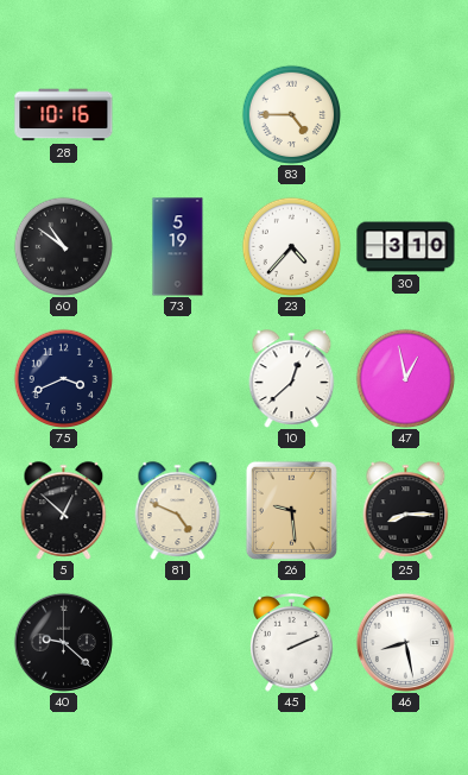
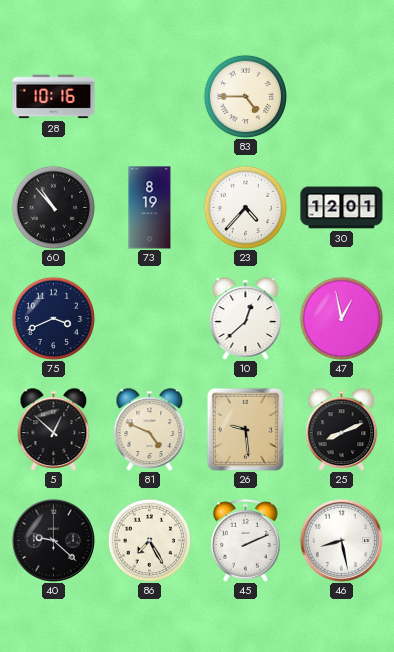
60: 10:51 -> 10:53
73: 5:19 -> 8:19
30: 3:10 -> 12:01
25: 8:15 -> 8:11
86: none -> 7:25
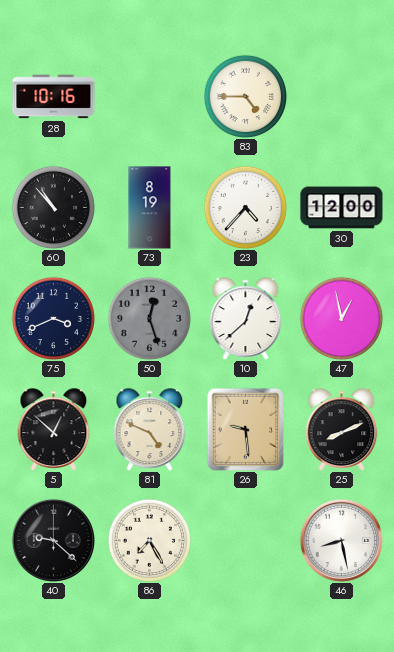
30: 12:01 -> 12:00
50: none -> 12:27
45: 2:11 -> none
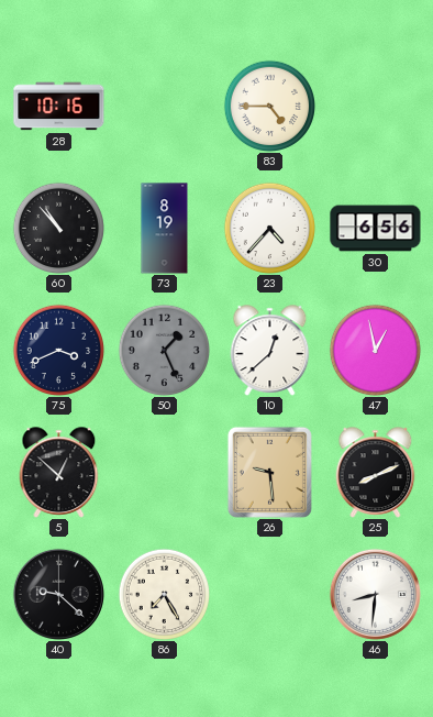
30: 12:00 -> 6:56
50: 12:27 -> 1:26
81: 4:49 -> none
46: 8:28 -> 8:31
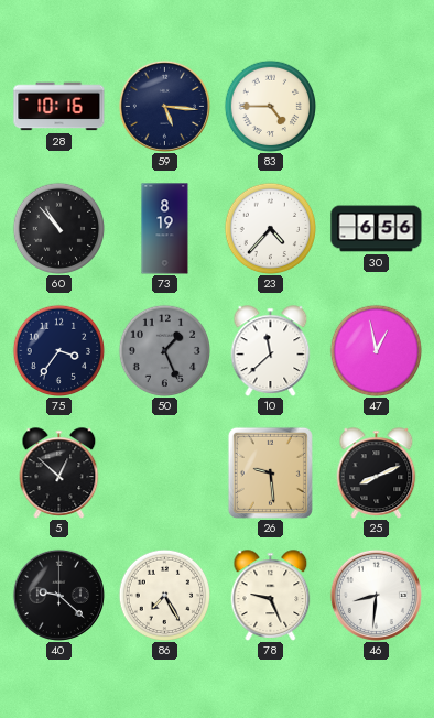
59: none -> 5:16
75: 3:41 -> 3:36
10: 12:38 -> 11:38
78: none -> 9:26
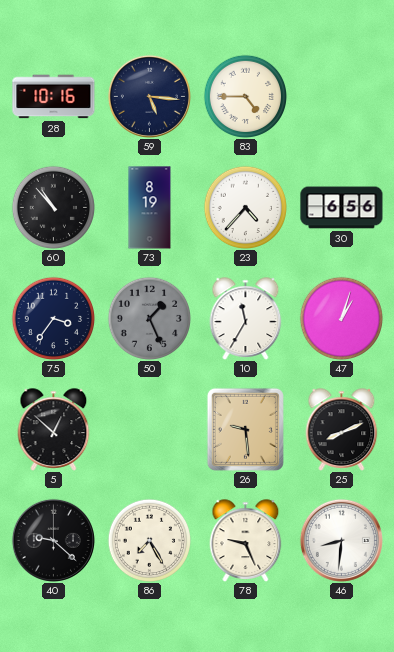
10: 11:38 -> 11:35
47: 12:58 -> 1:03
